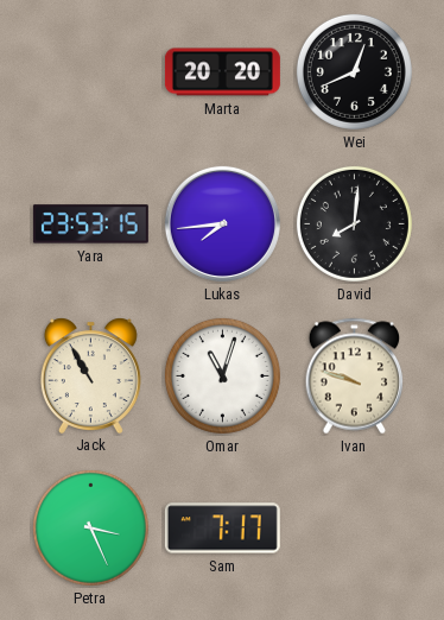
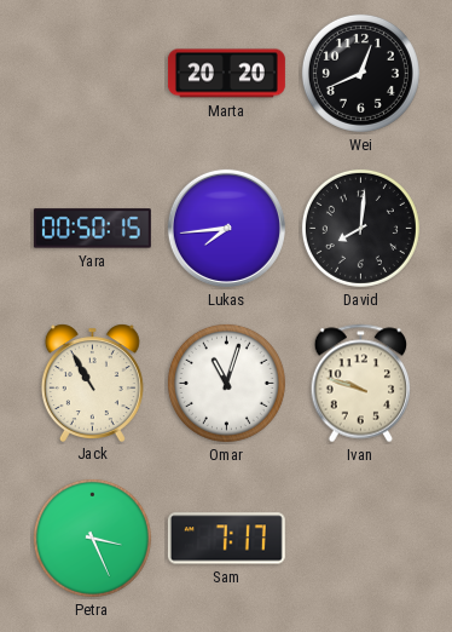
Yara: 23:53 -> 00:50
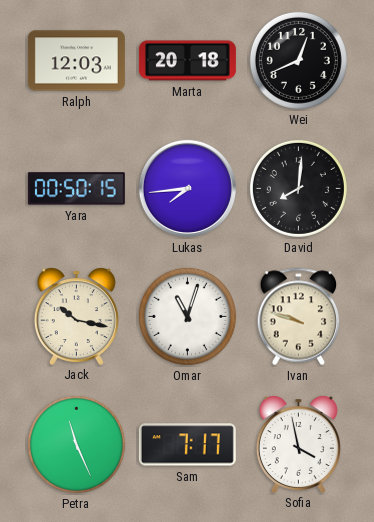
Ralph: none -> 12:03
Marta: 20:20 -> 20:18
Jack: 10:55 -> 10:17
Petra: 3:26 -> 11:26
Sofia: none -> 3:58
